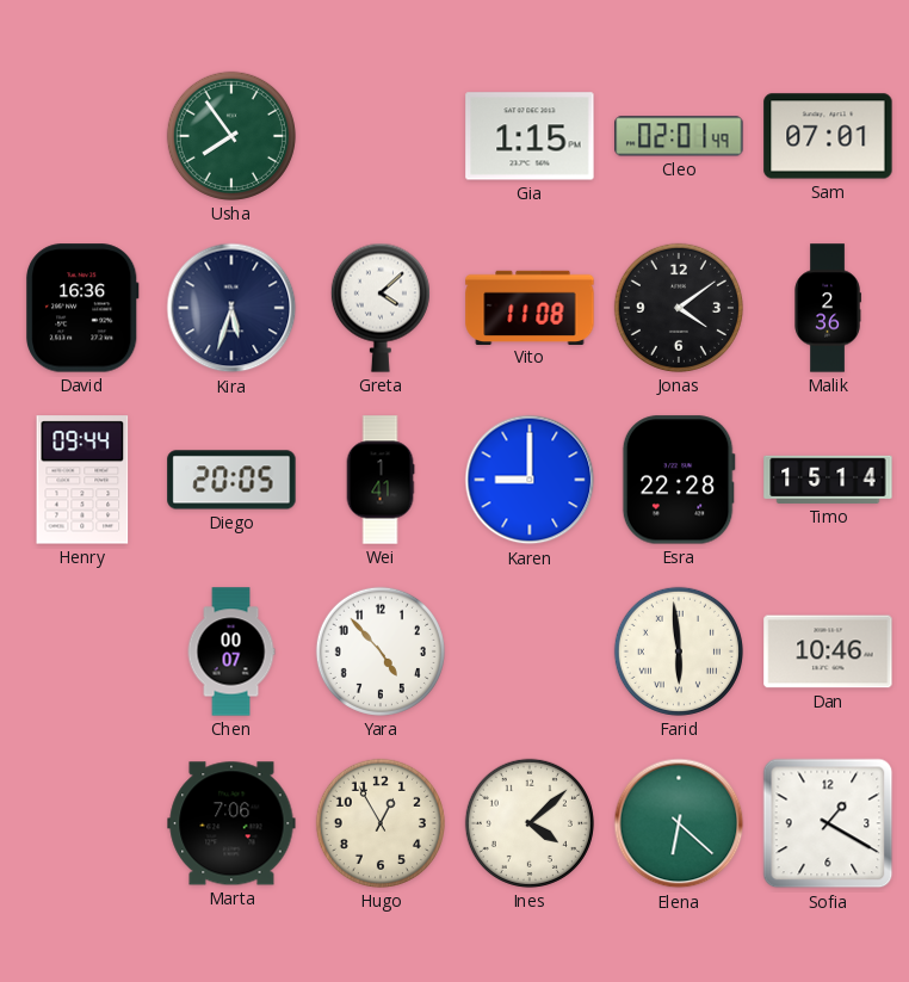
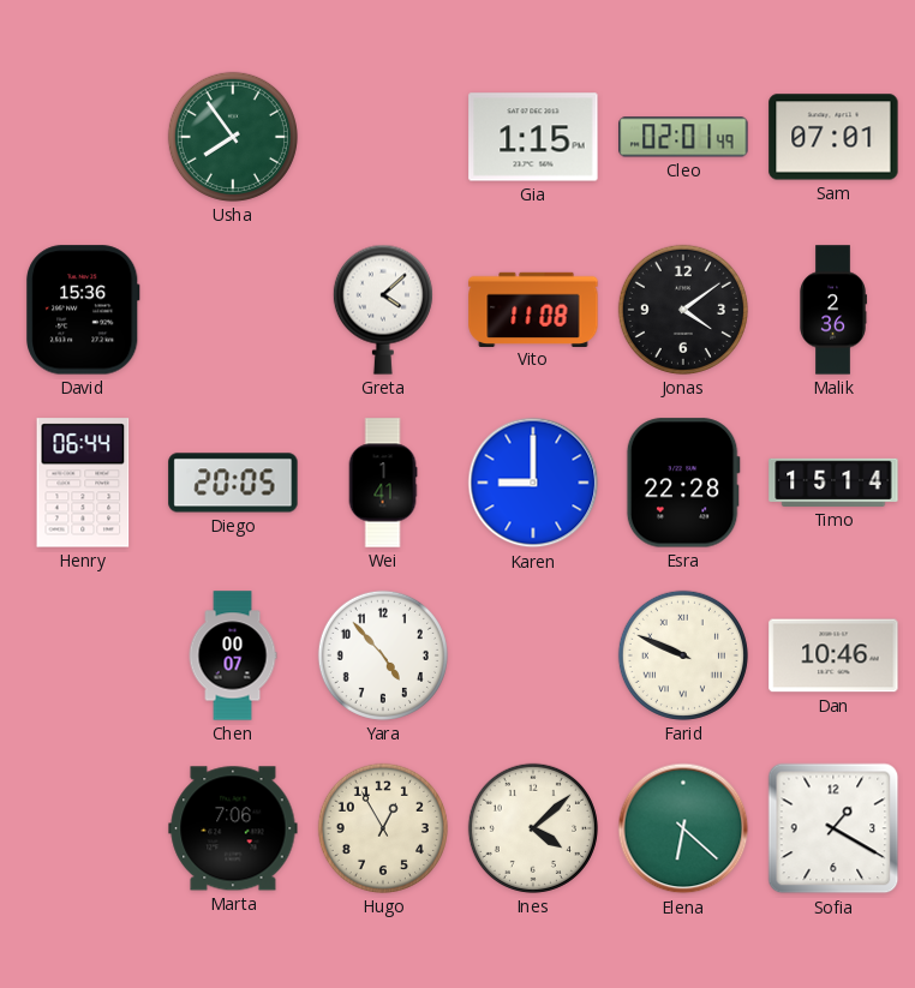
David: 16:36 -> 15:36
Kira: 5:33 -> none
Henry: 09:44 -> 06:44
Farid: 5:59 -> 9:49
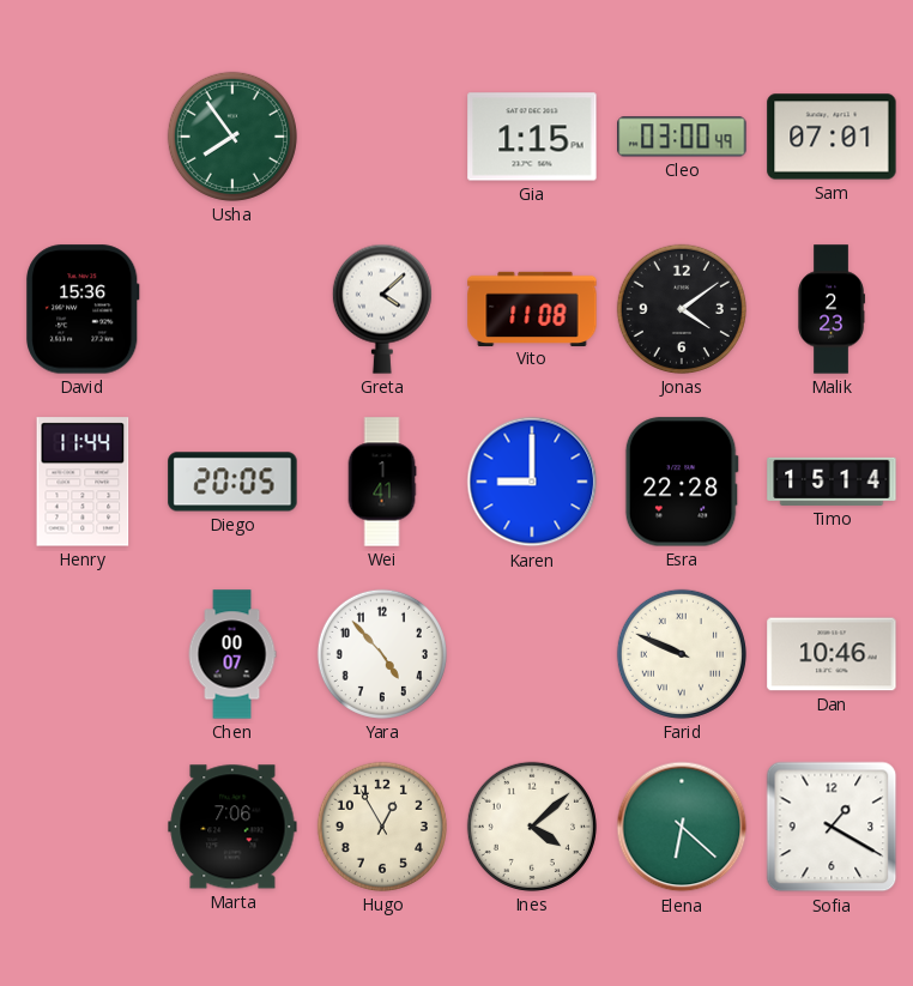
Cleo: 02:01 -> 03:00
Malik: 2:36 -> 2:23
Henry: 06:44 -> 11:44
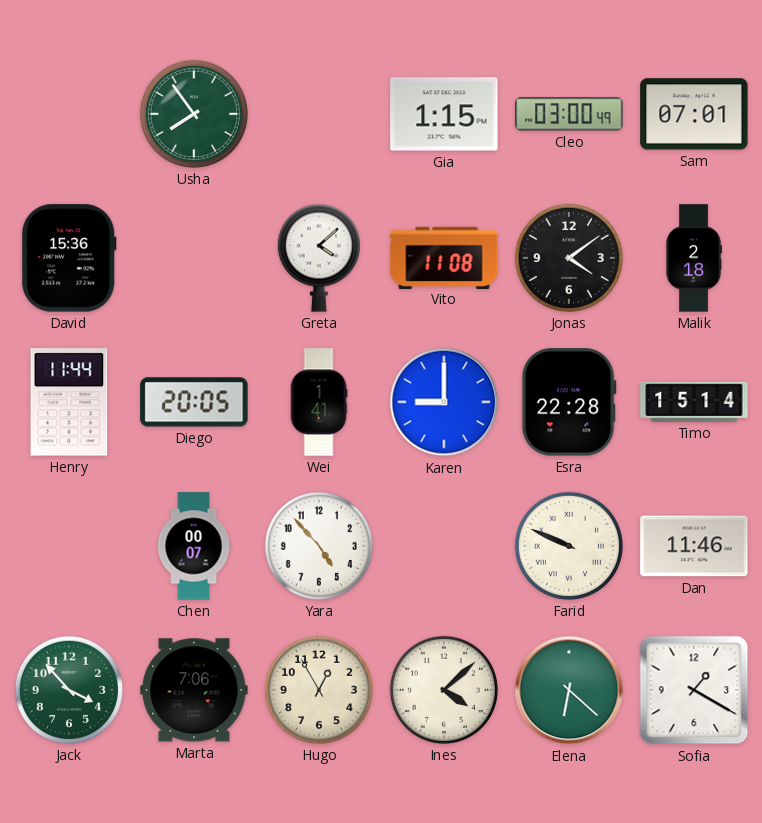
Malik: 2:23 -> 2:18
Dan: 10:46 -> 11:46
Jack: none -> 3:53
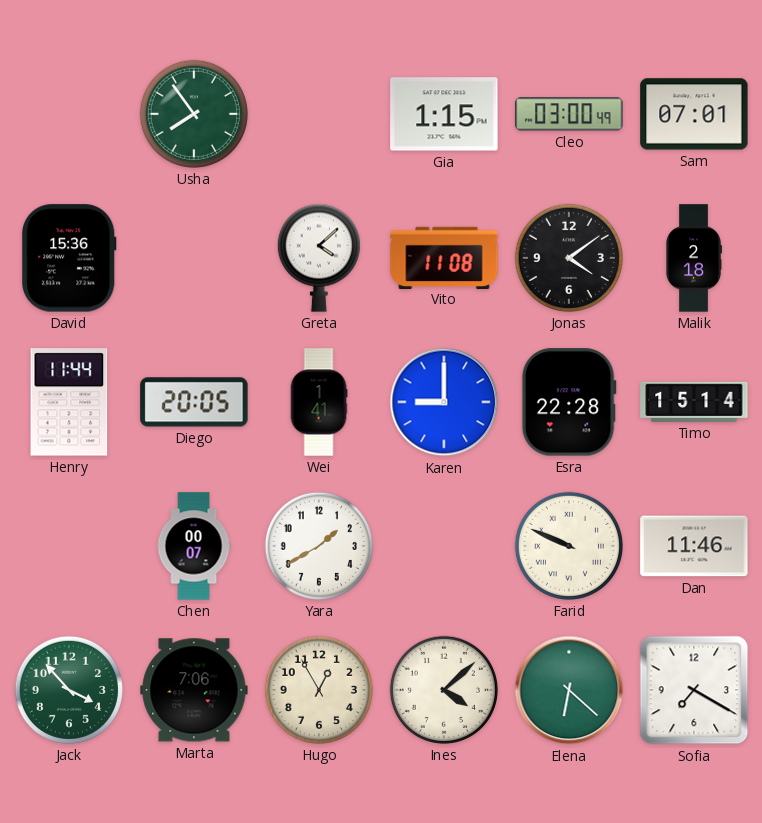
Yara: 4:53 -> 1:40
Sofia: 1:20 -> 7:20
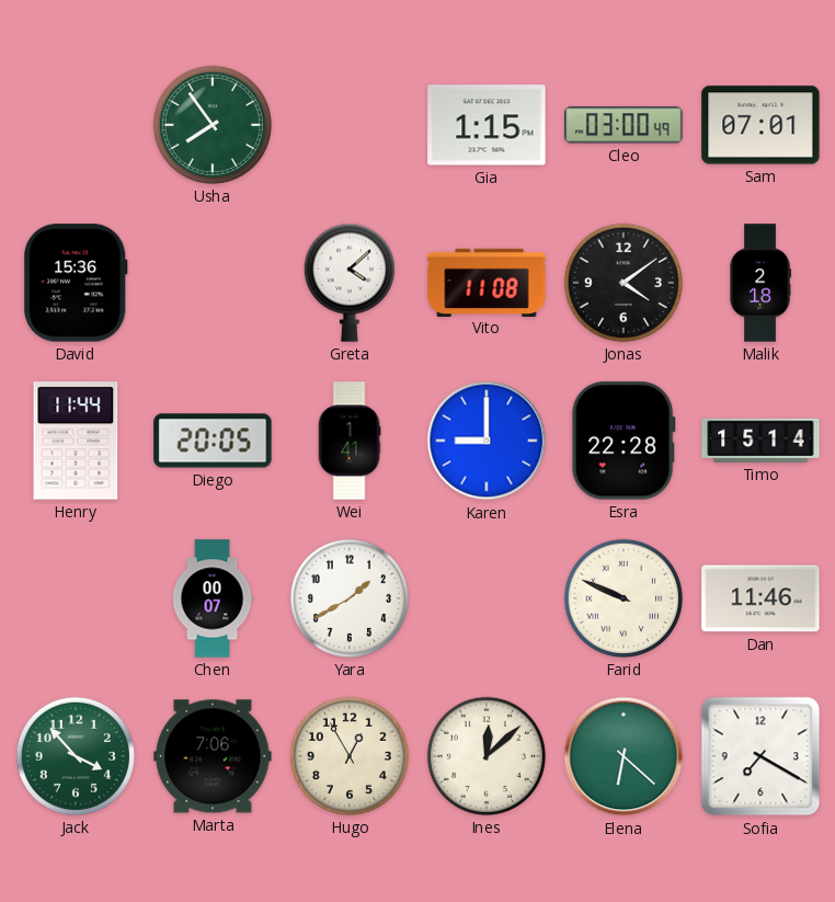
Ines: 4:08 -> 12:08
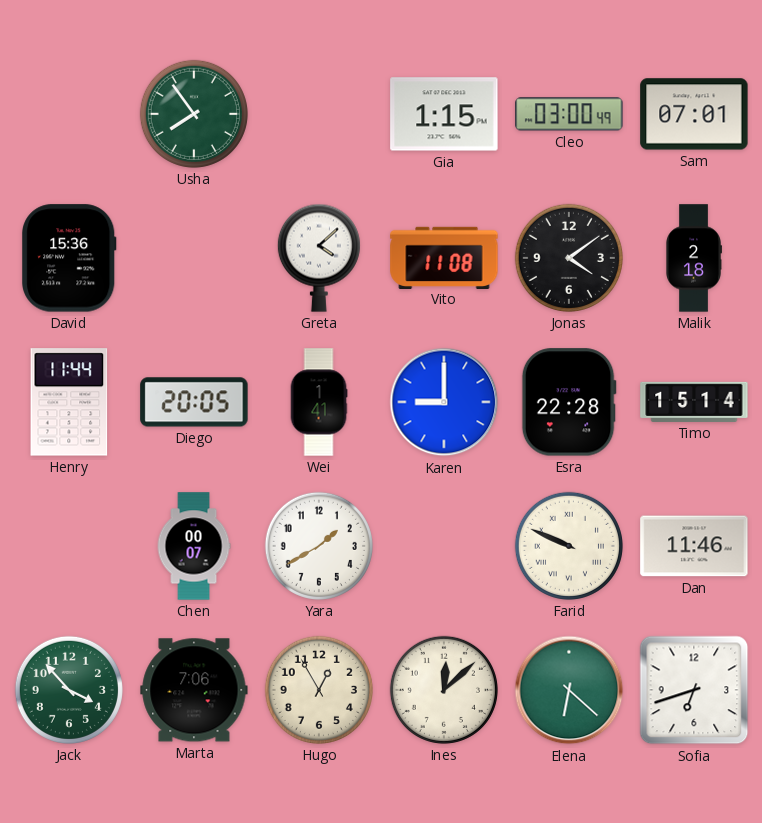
Sofia: 7:20 -> 6:42
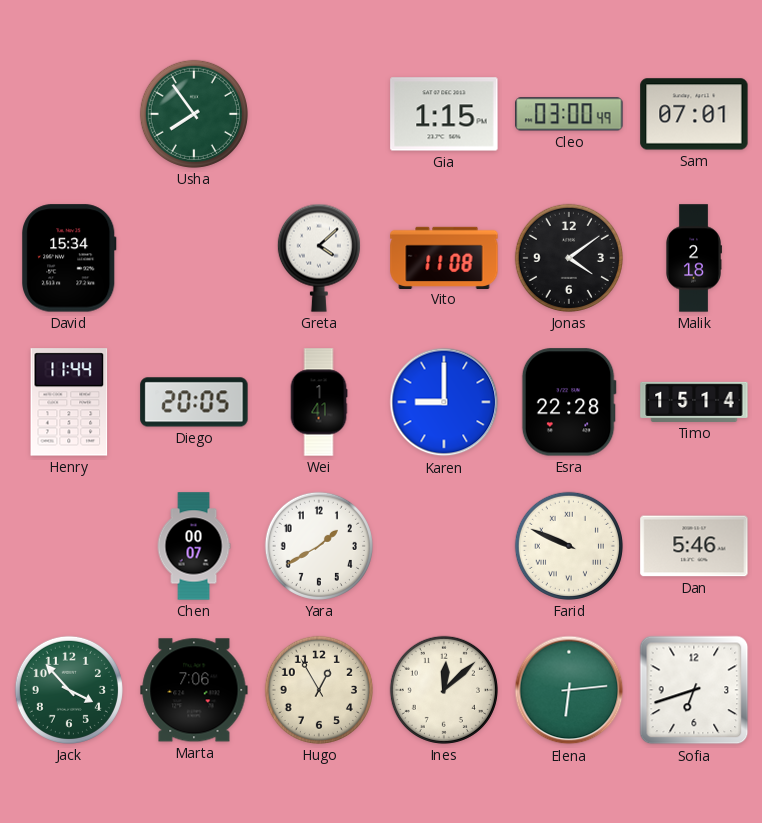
David: 15:36 -> 15:34
Dan: 11:46 -> 5:46
Elena: 6:22 -> 6:14
